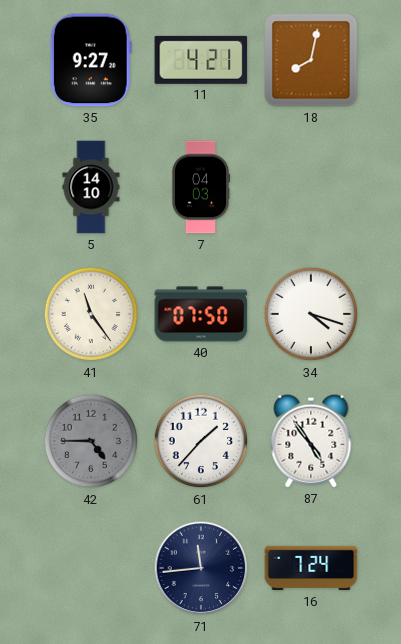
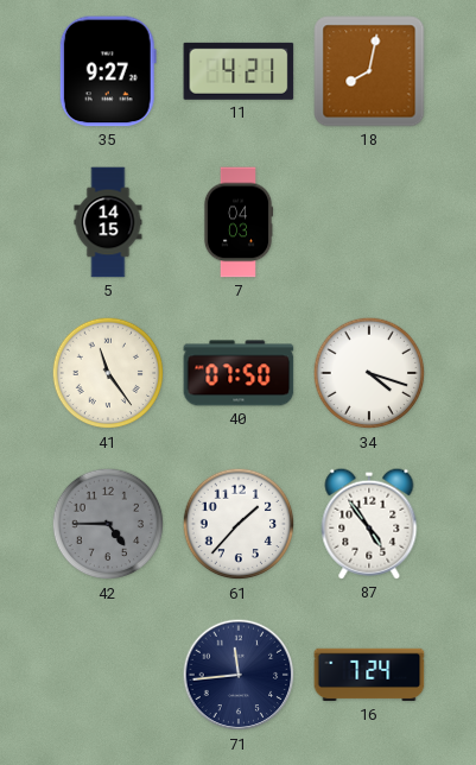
5: 14:10 -> 14:15
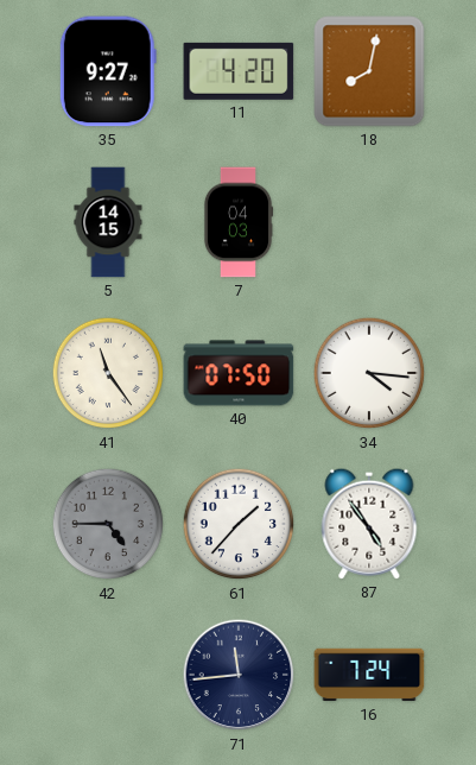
11: 4:21 -> 4:20
34: 4:18 -> 4:16
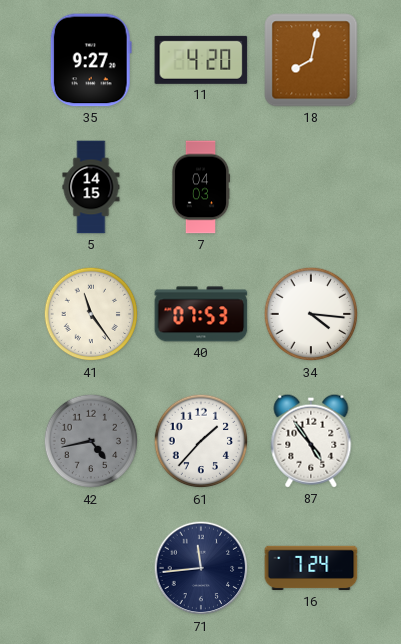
40: 07:50 -> 07:53
42: 4:45 -> 4:43
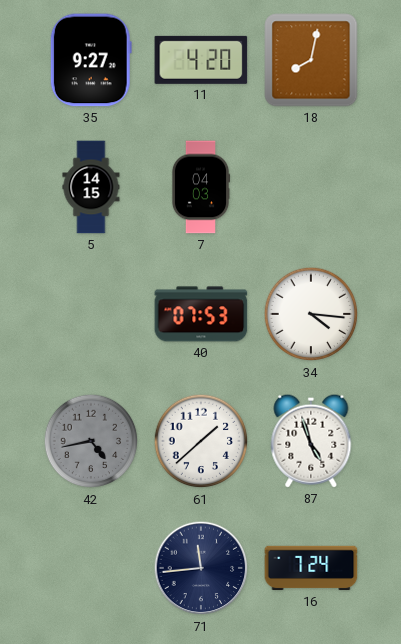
41: 11:24 -> none
61: 1:37 -> 1:38
87: 4:54 -> 4:57
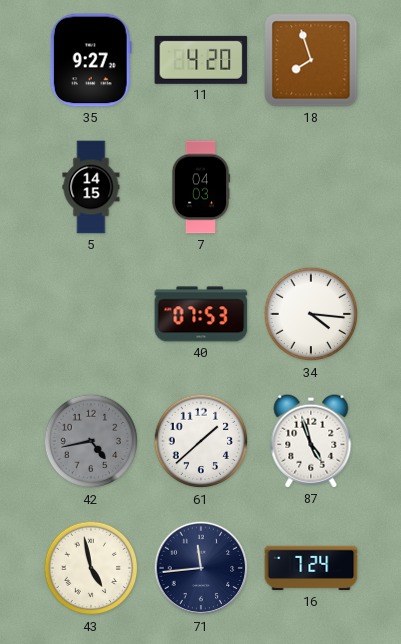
18: 8:02 -> 7:57
43: none -> 4:58
